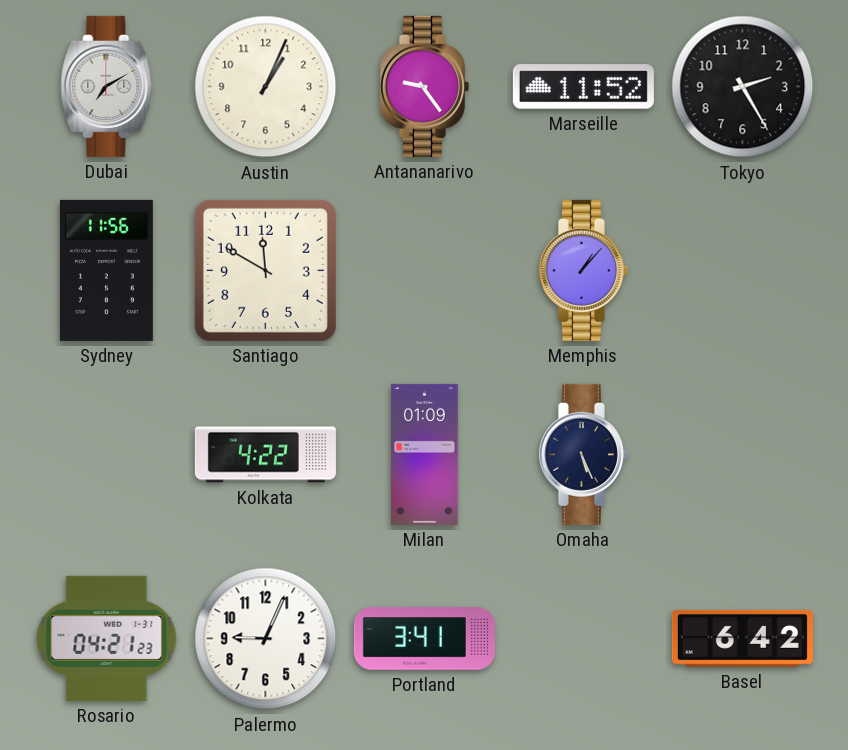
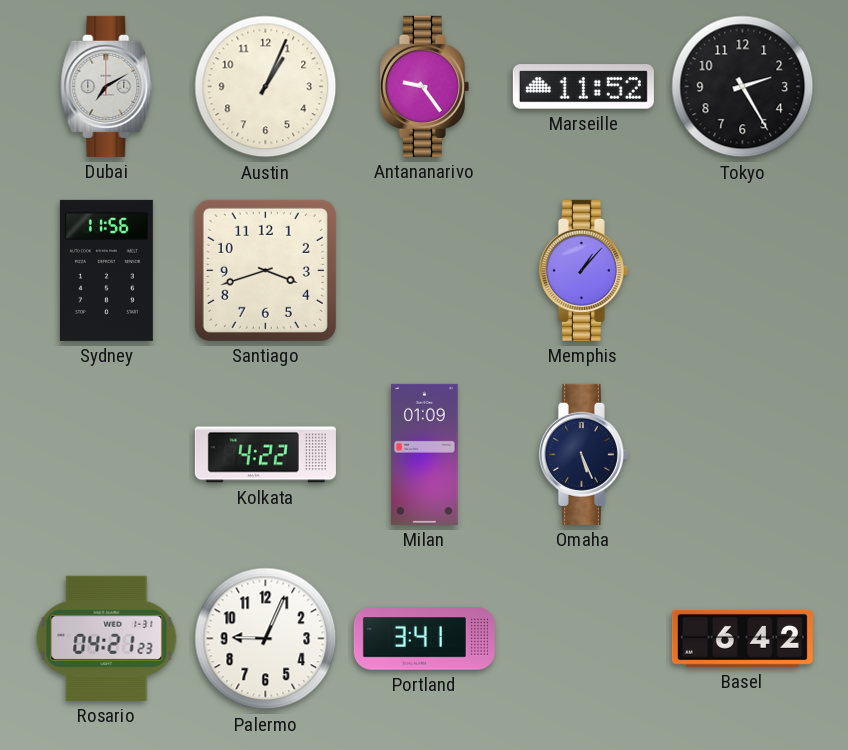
Santiago: 11:50 -> 3:42
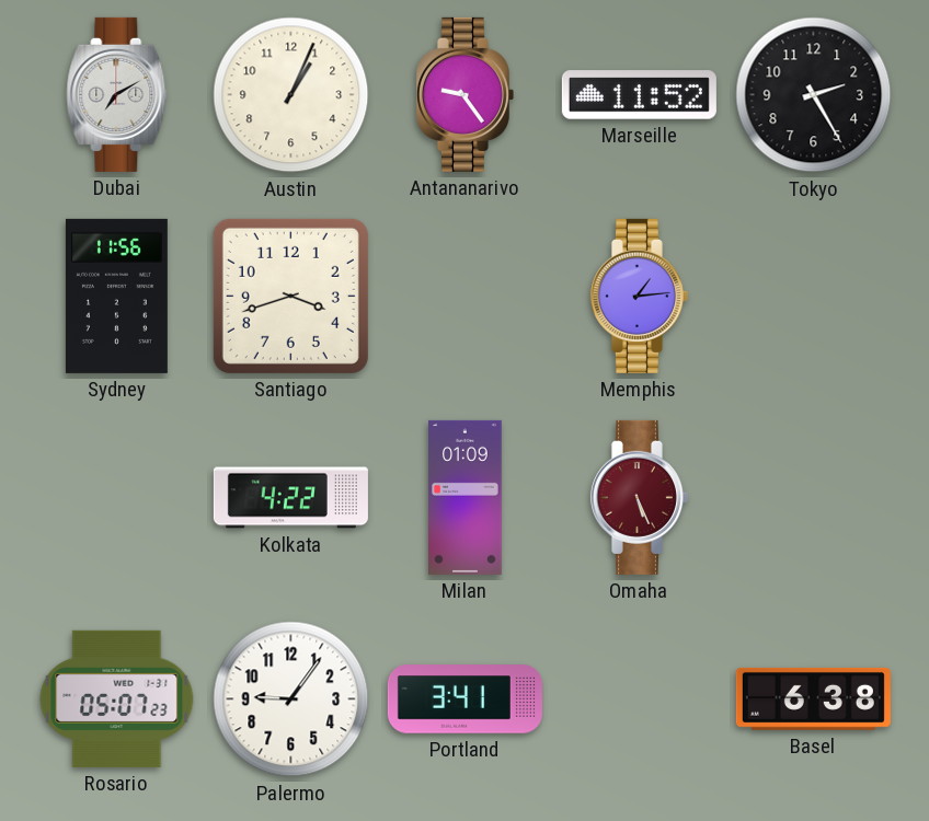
Memphis: 1:07 -> 1:14
Omaha dial: navy -> burgundy
Rosario: 04:21 -> 05:07
Palermo: 9:04 -> 9:06
Basel: 6:42 -> 6:38
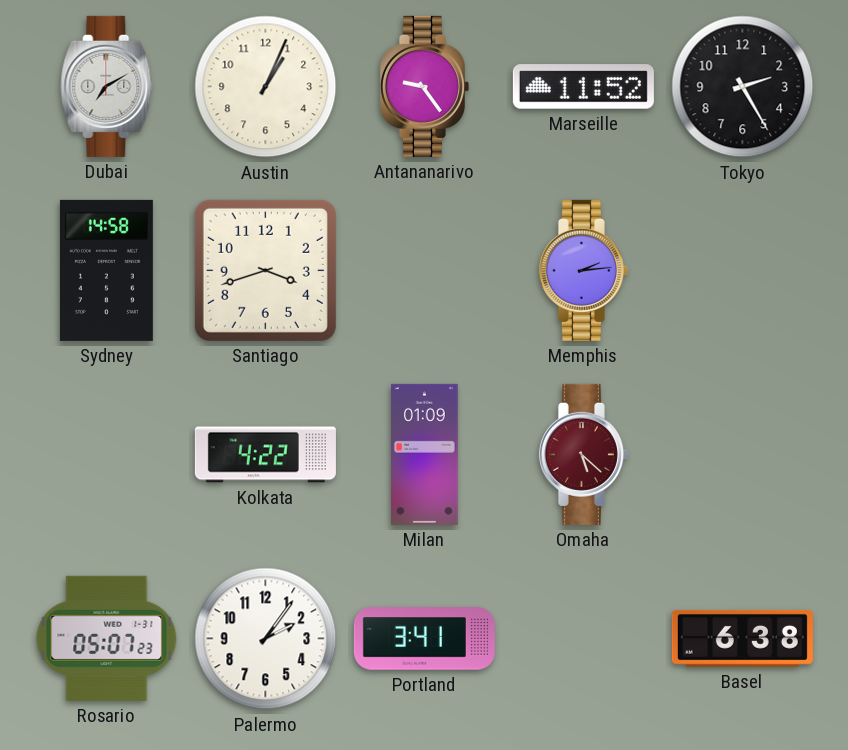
Sydney: 11:56 -> 14:58
Memphis: 1:14 -> 2:14
Omaha: 5:26 -> 5:22
Palermo: 9:06 -> 2:06
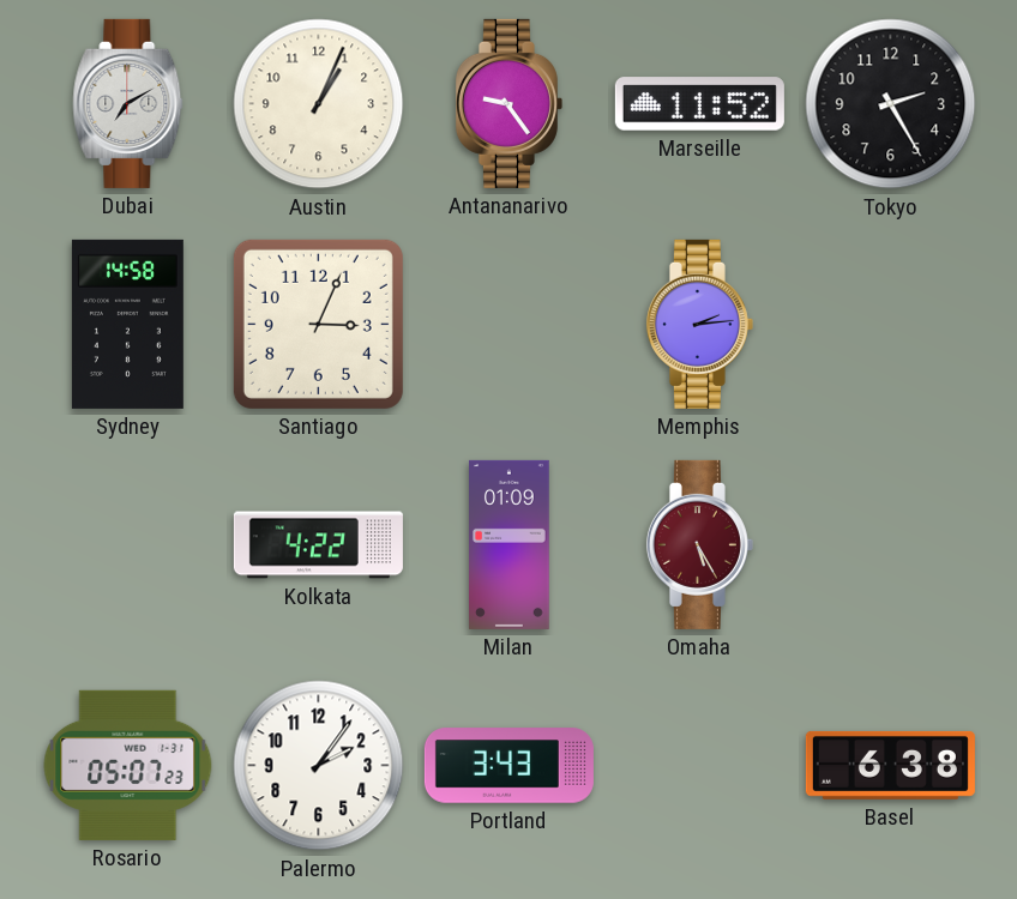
Santiago: 3:42 -> 3:04
Omaha: 5:22 -> 5:25
Portland: 3:41 -> 3:43
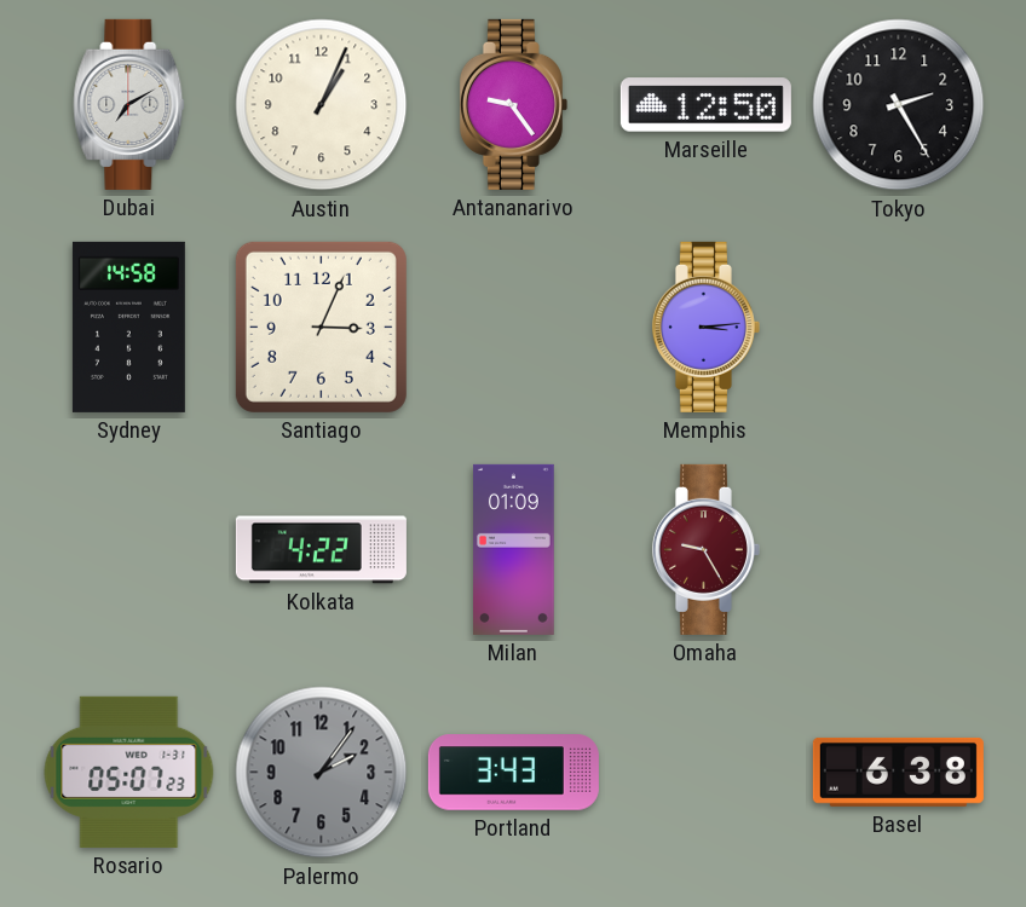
Marseille: 11:52 -> 12:50
Memphis: 2:14 -> 3:14
Omaha: 5:25 -> 9:25
Palermo dial: white -> grey
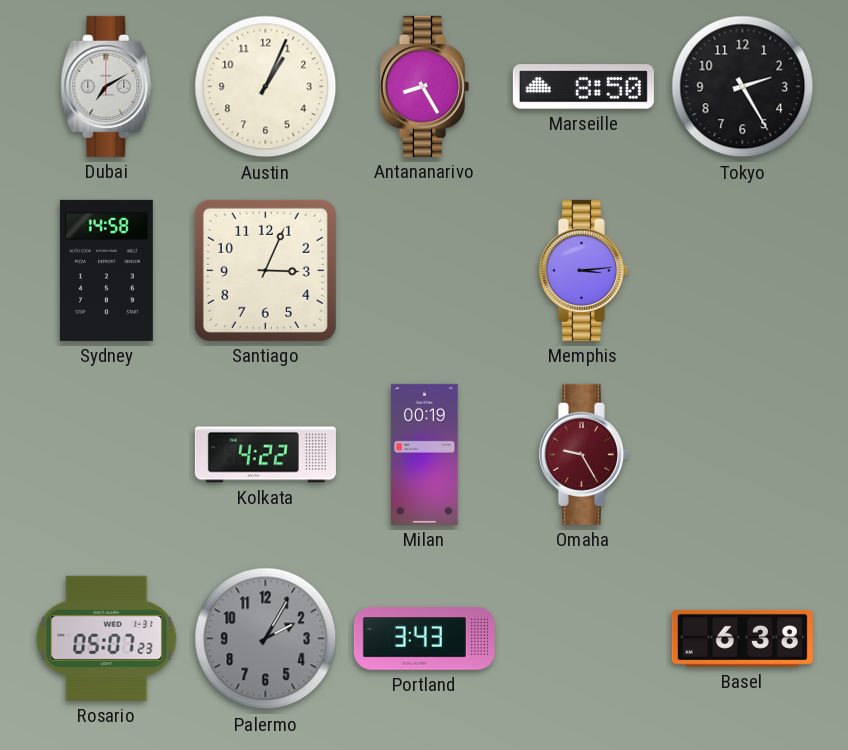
Antananarivo: 9:24 -> 8:25
Marseille: 12:50 -> 8:50
Milan: 01:09 -> 00:19
Palermo: 2:06 -> 2:05
